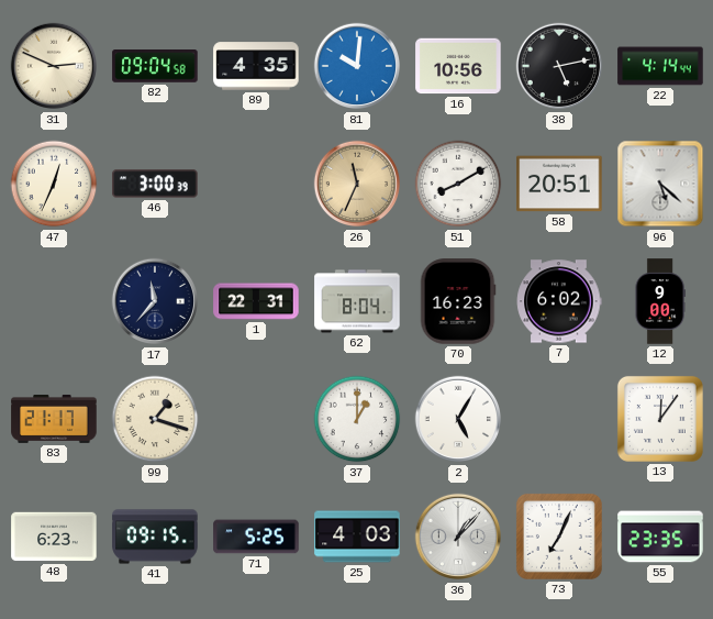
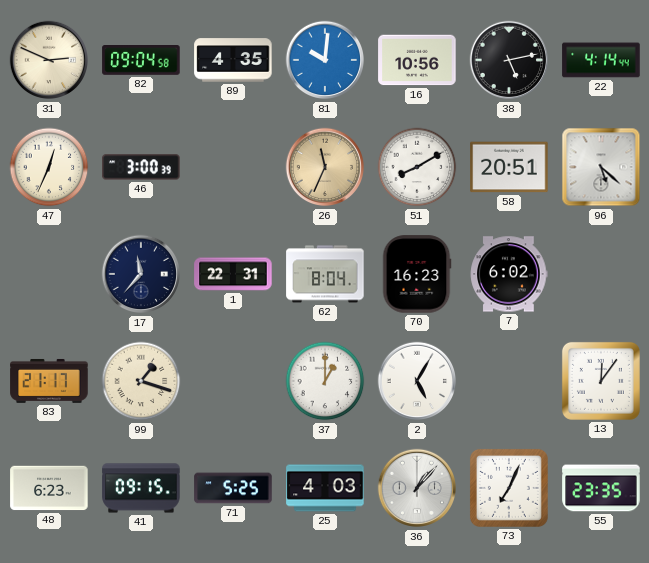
12: 9:00 -> none
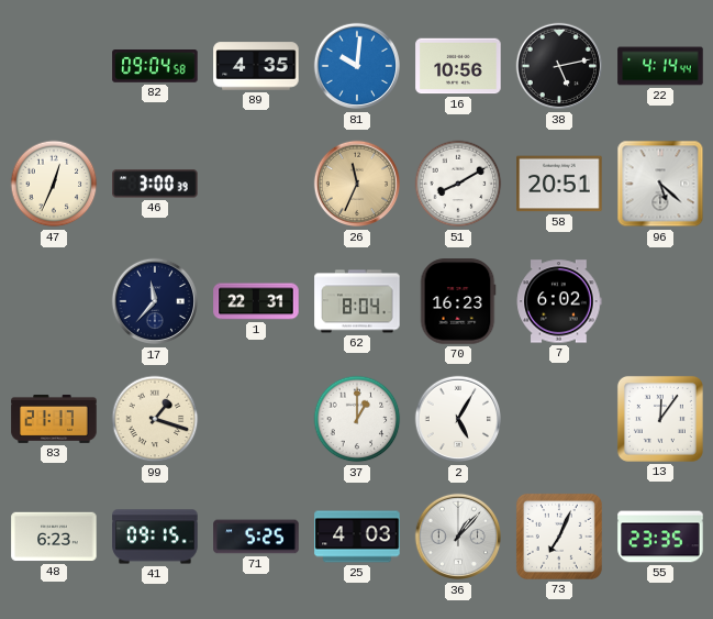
31: 2:49 -> none
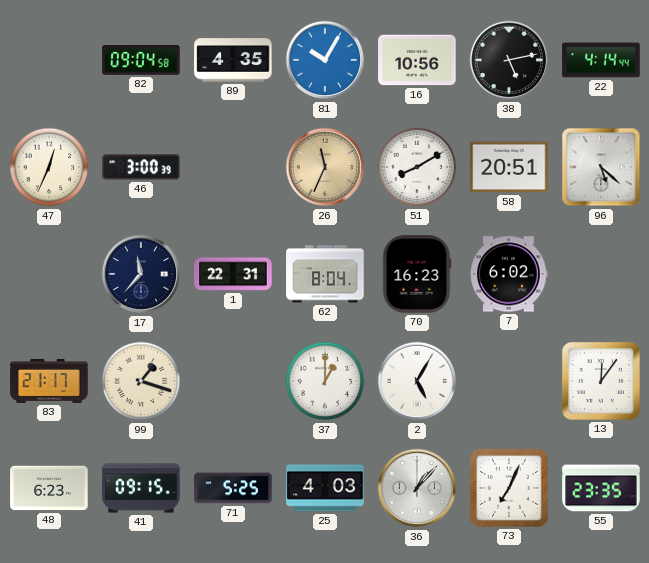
81: 10:01 -> 10:05
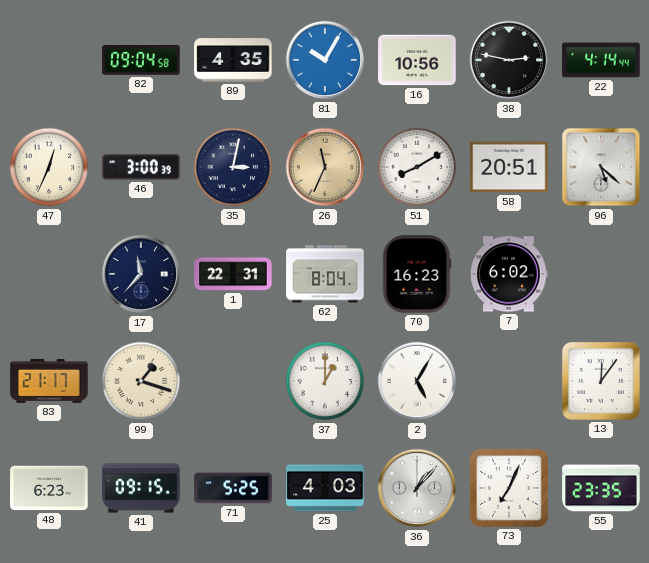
38: 5:13 -> 2:47
35: none -> 3:02
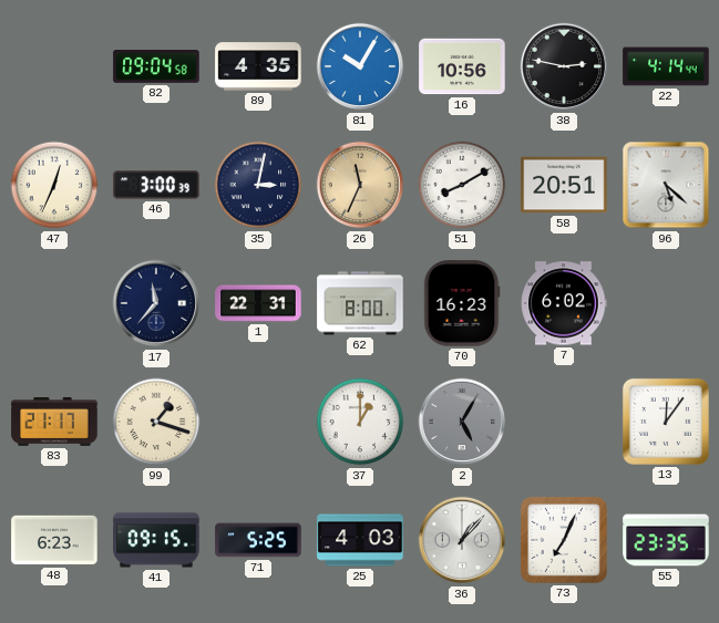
62: 8:04 -> 8:00
2 dial: white -> grey
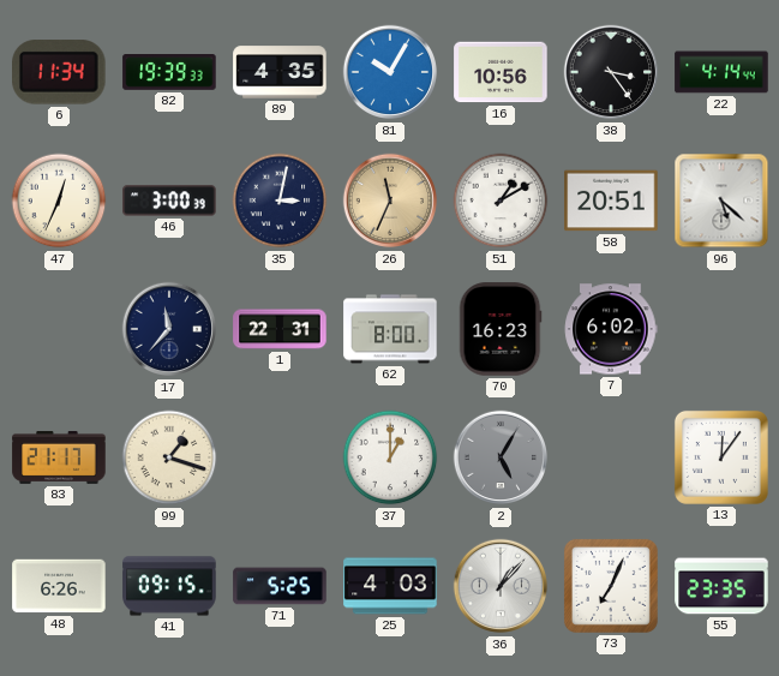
6: none -> 11:34
82: 09:04 -> 19:39
38: 2:47 -> 3:24
51: 8:10 -> 1:10
48: 6:23 -> 6:26
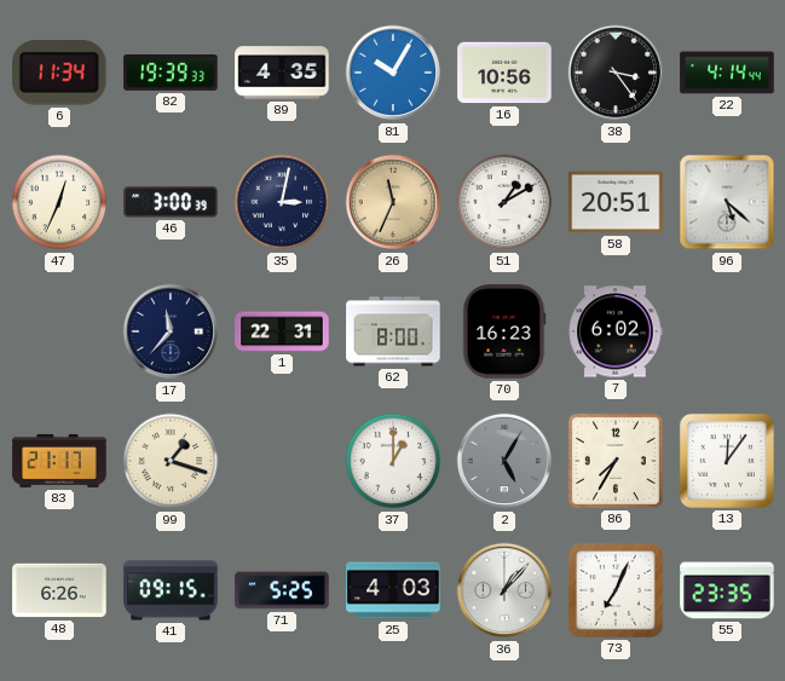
86: none -> 7:35
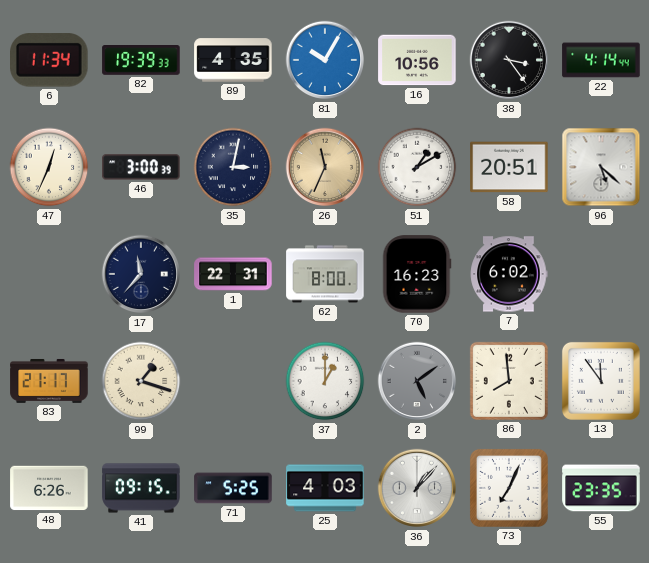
2: 5:05 -> 5:09
86: 7:35 -> 7:59
13: 12:06 -> 11:54
